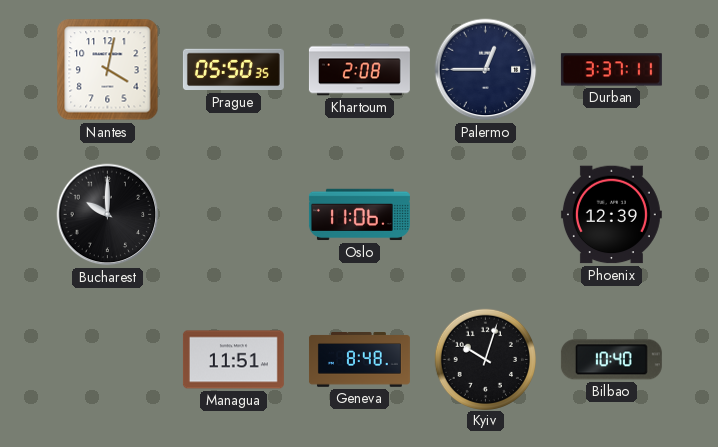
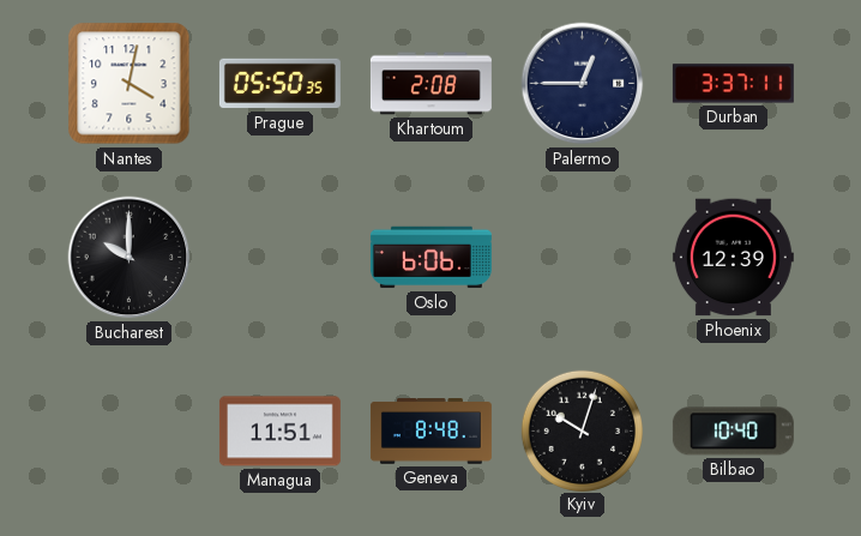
Oslo: 11:06 -> 6:06
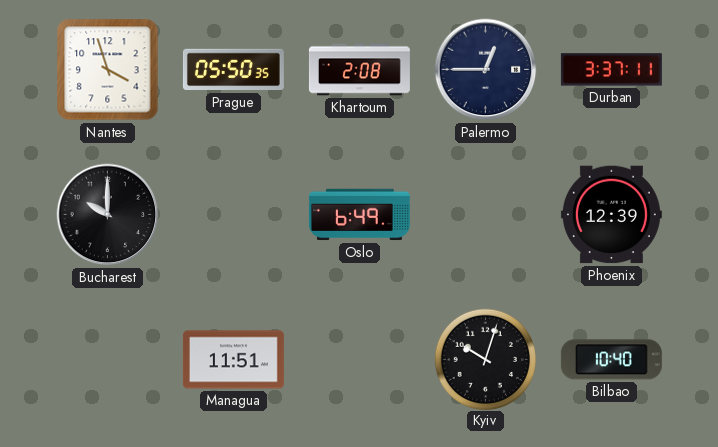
Nantes: 4:02 -> 3:57
Oslo: 6:06 -> 6:49
Geneva: 8:48 -> none
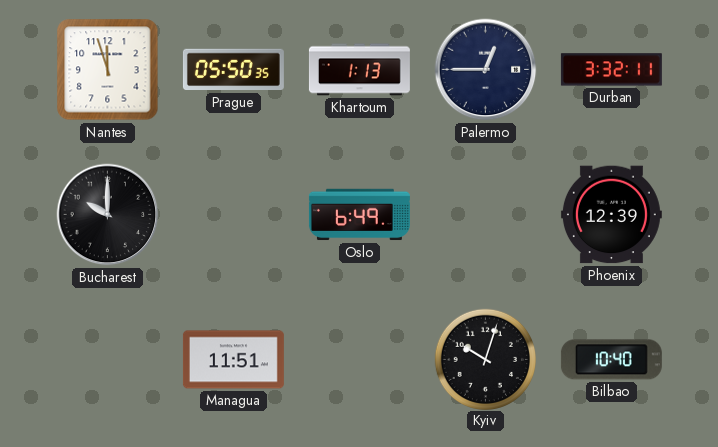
Nantes: 3:57 -> 11:57
Khartoum: 2:08 -> 1:13
Durban: 3:37 -> 3:32
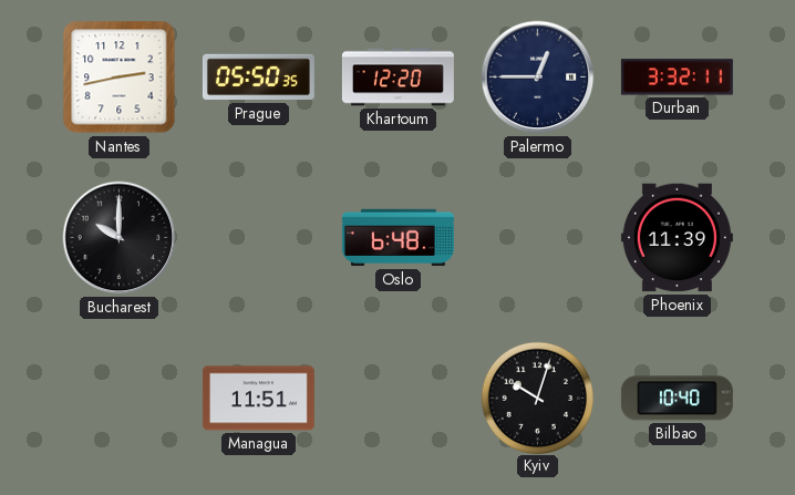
Nantes: 11:57 -> 2:43
Khartoum: 1:13 -> 12:20
Oslo: 6:49 -> 6:48
Phoenix: 12:39 -> 11:39
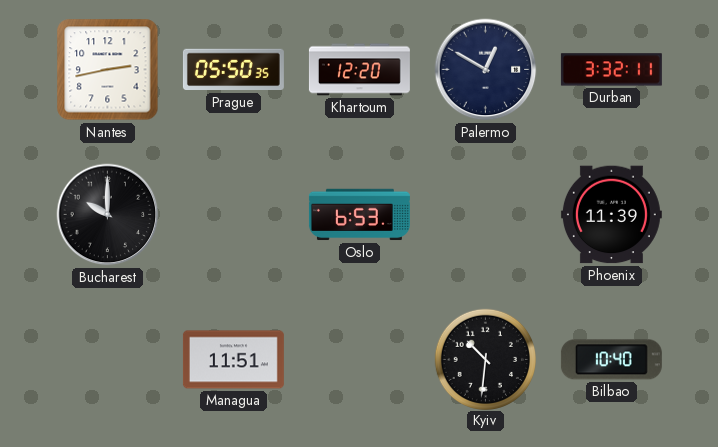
Palermo: 12:45 -> 12:50
Oslo: 6:48 -> 6:53
Kyiv: 10:03 -> 10:31
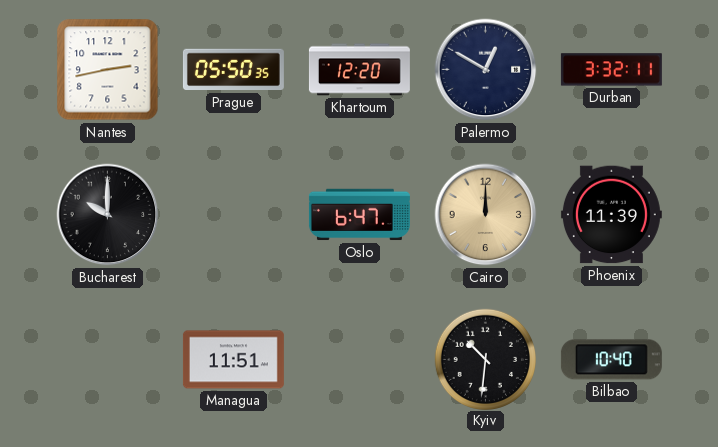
Oslo: 6:53 -> 6:47
Cairo: none -> 12:00
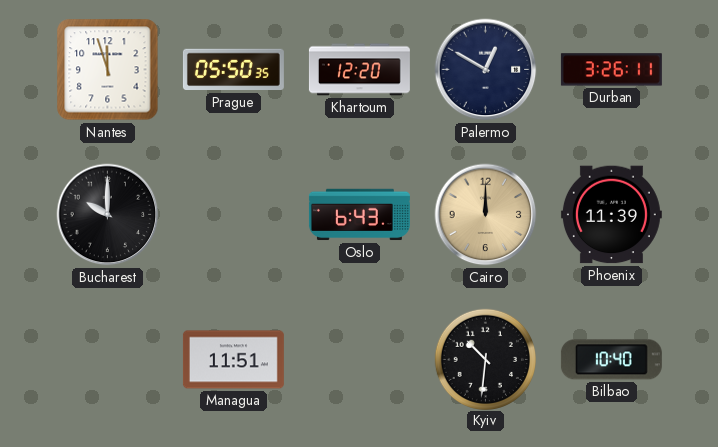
Nantes: 2:43 -> 11:57
Durban: 3:32 -> 3:26
Oslo: 6:47 -> 6:43
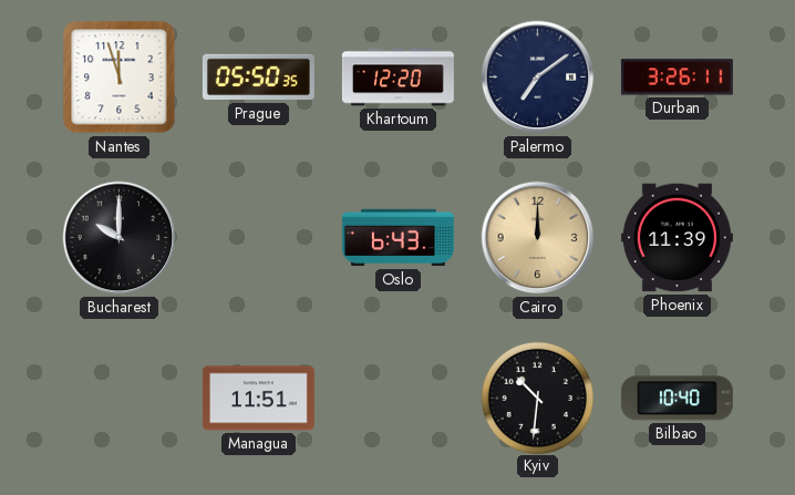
Palermo: 12:50 -> 7:09
